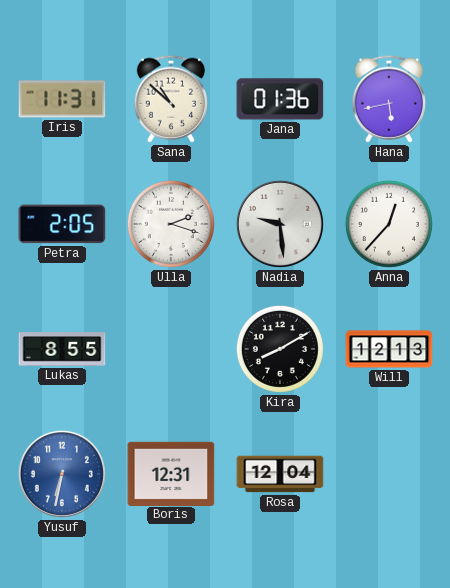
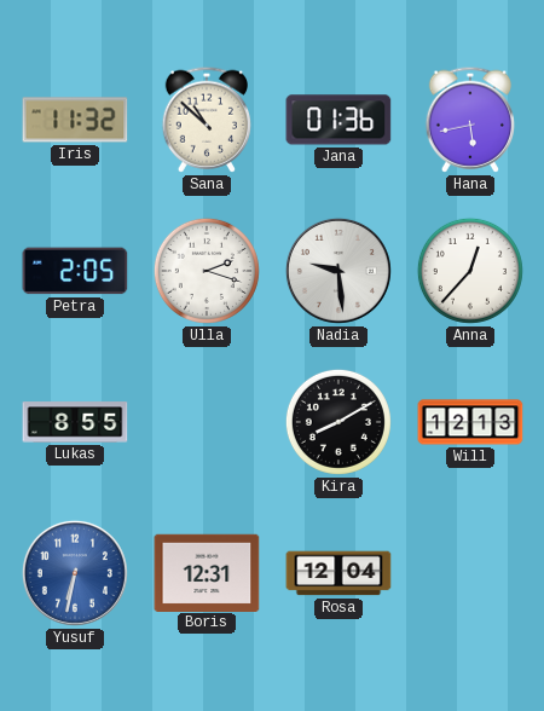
Iris: 11:31 -> 11:32
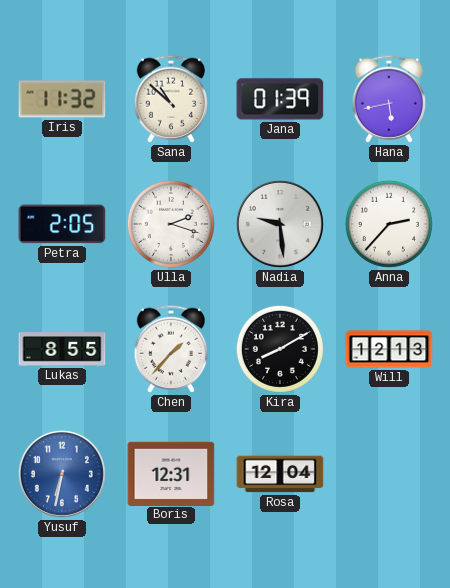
Jana: 01:36 -> 01:39
Anna: 12:37 -> 2:37
Chen: none -> 1:37
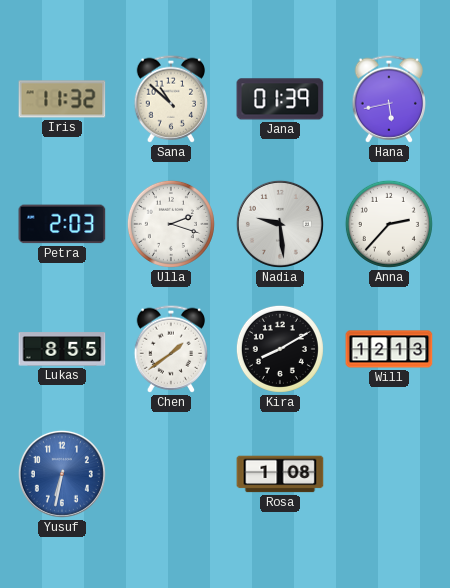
Petra: 2:05 -> 2:03
Chen: 1:37 -> 1:39
Boris: 12:31 -> none
Rosa: 12:04 -> 1:08
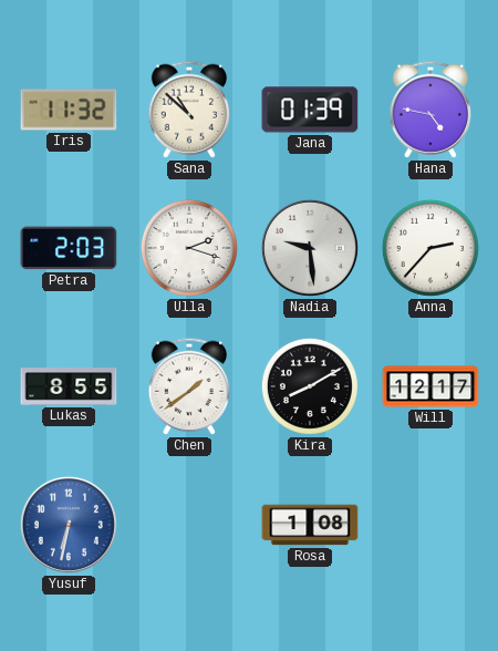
Hana: 5:43 -> 4:47
Will: 12:13 -> 12:17
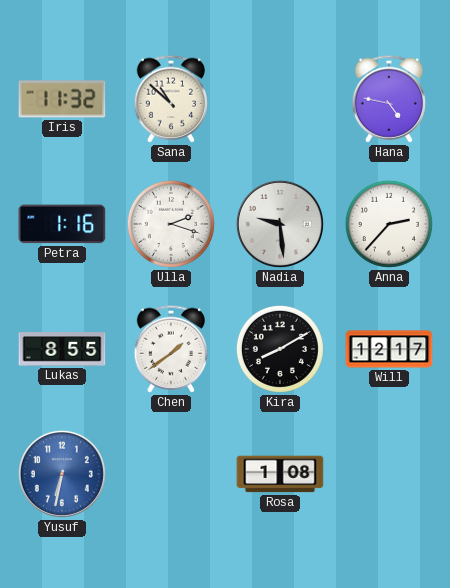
Jana: 01:39 -> none
Petra: 2:03 -> 1:16
